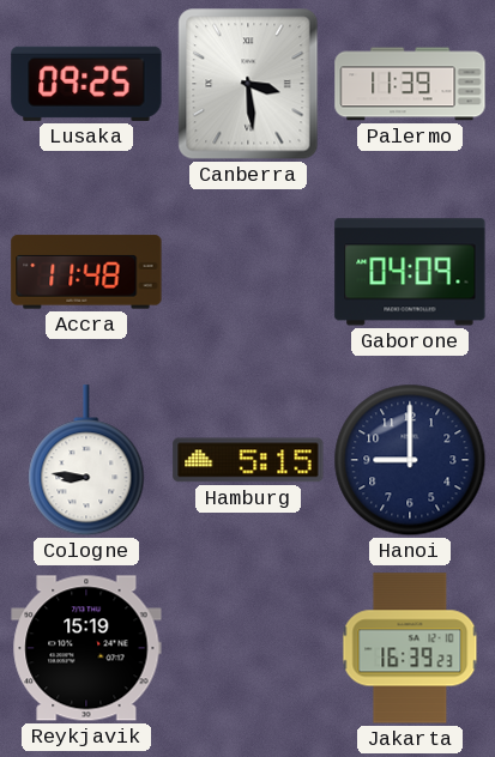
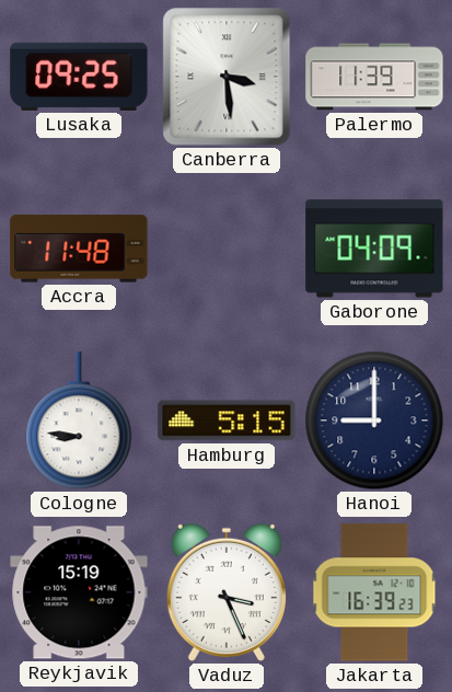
Vaduz: none -> 3:26
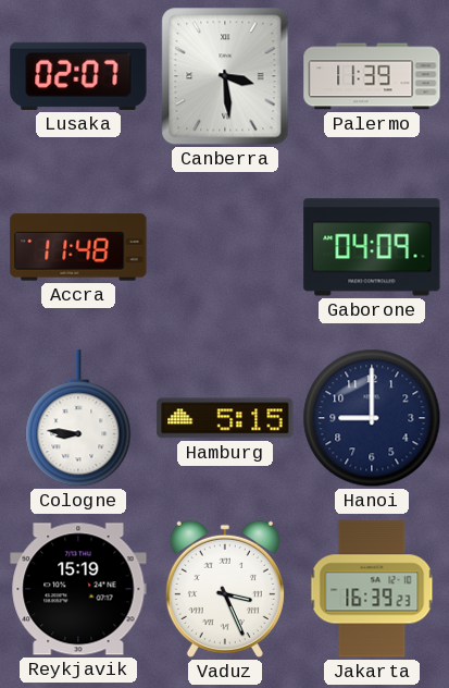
Lusaka: 09:25 -> 02:07
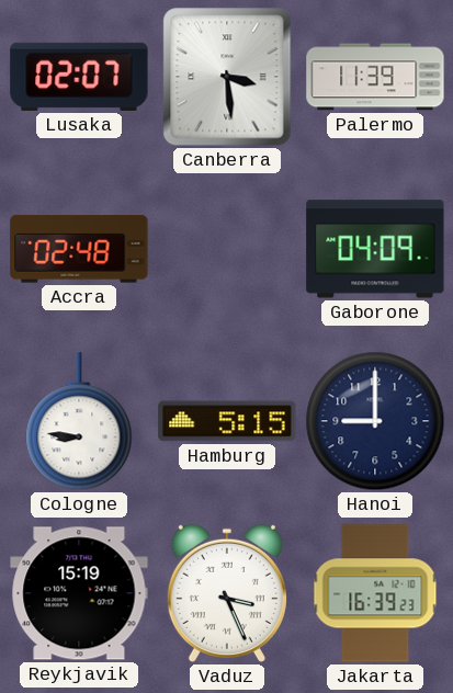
Accra: 11:48 -> 02:48
